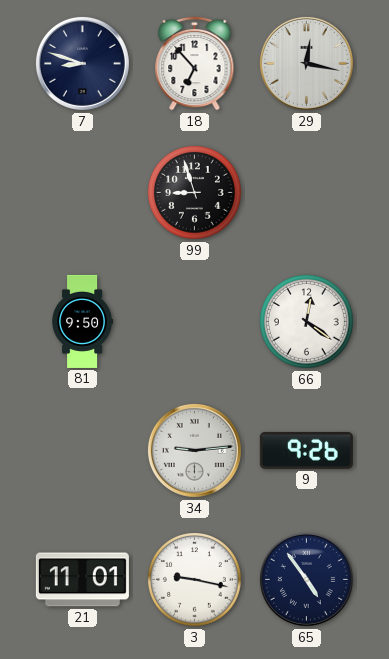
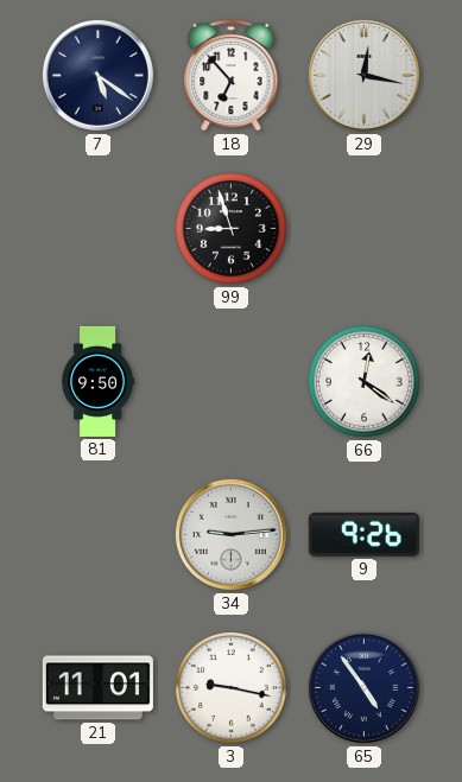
7: 8:48 -> 5:21
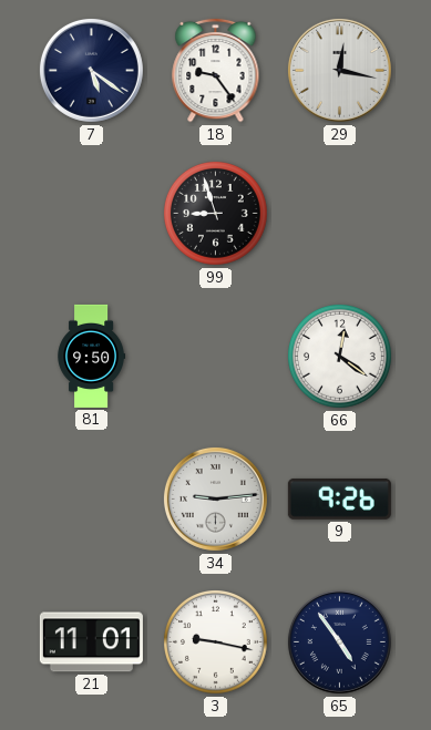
18: 6:53 -> 9:24
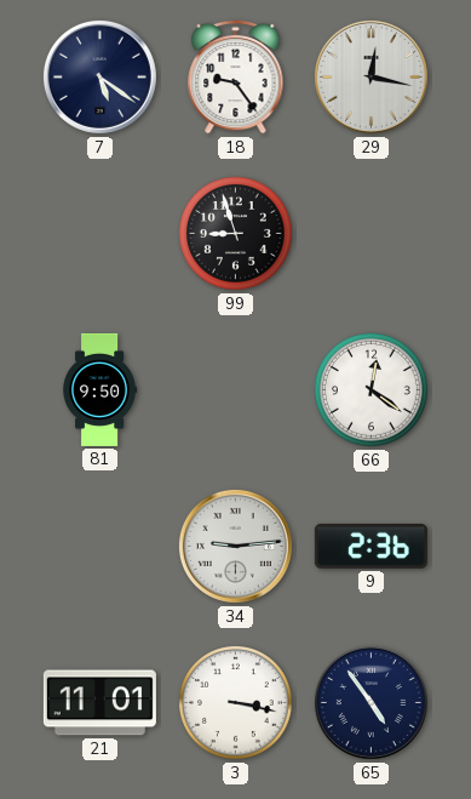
9: 9:26 -> 2:36
3: 9:17 -> 3:17
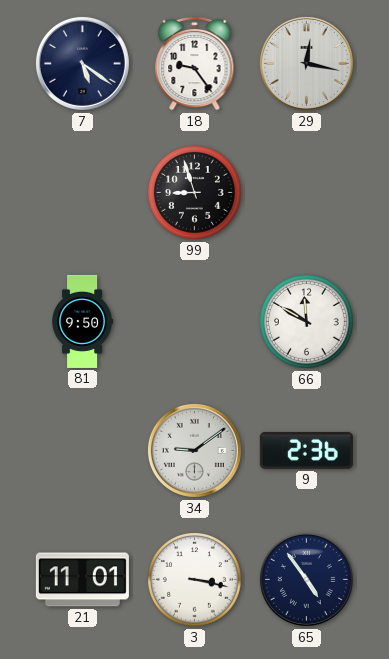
66: 12:21 -> 11:50
34: 9:14 -> 9:09
